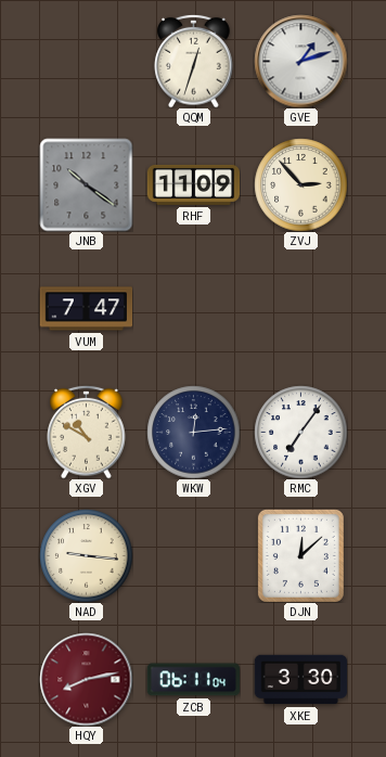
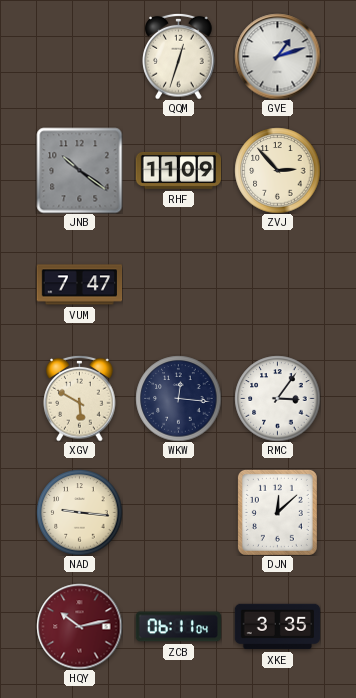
XGV: 10:50 -> 5:50
WKW: 12:14 -> 12:16
RMC: 7:06 -> 3:06
HQY: 8:13 -> 10:13
XKE: 3:30 -> 3:35
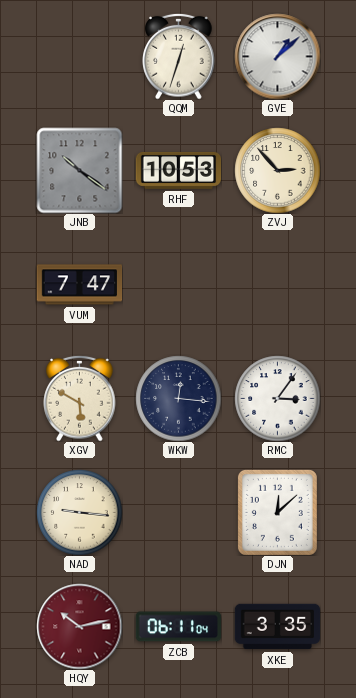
GVE: 1:12 -> 1:08
RHF: 11:09 -> 10:53
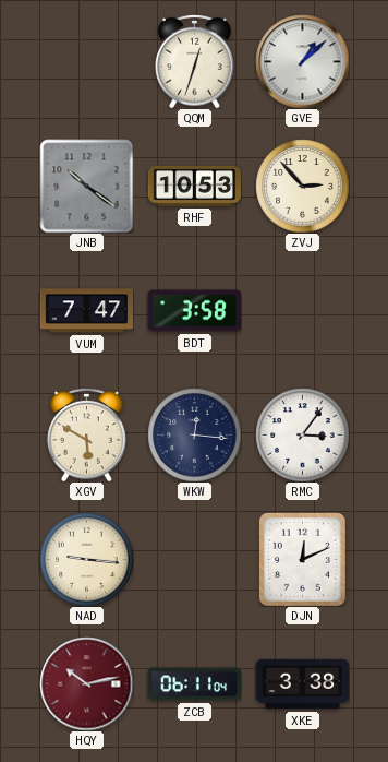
BDT: none -> 3:58
DJN: 12:08 -> 12:11
XKE: 3:35 -> 3:38
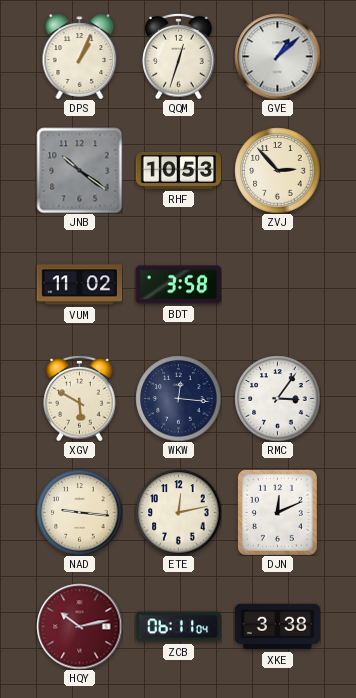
DPS: none -> 1:04
VUM: 7:47 -> 11:02
ETE: none -> 12:13
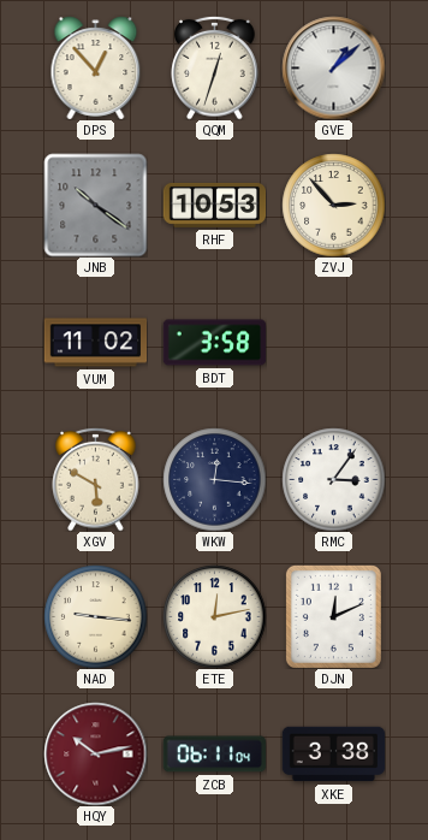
DPS: 1:04 -> 12:53
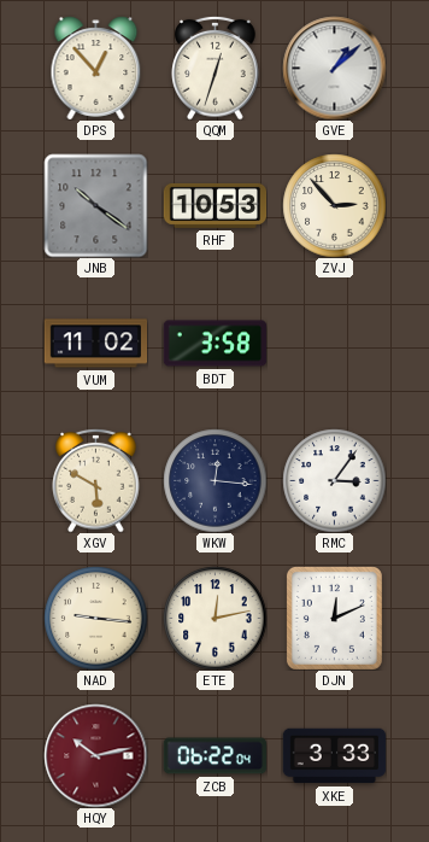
ZCB: 06:11 -> 06:22
XKE: 3:38 -> 3:33
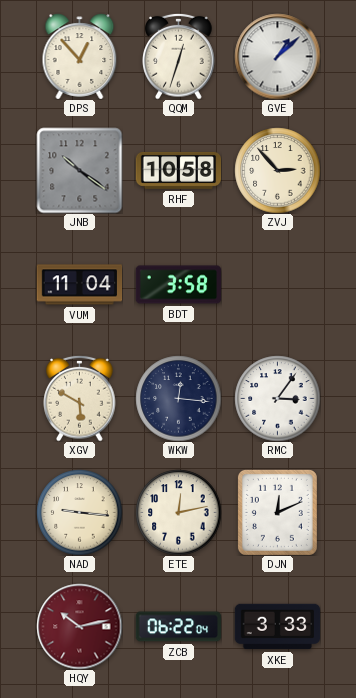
RHF: 10:53 -> 10:58
VUM: 11:02 -> 11:04
